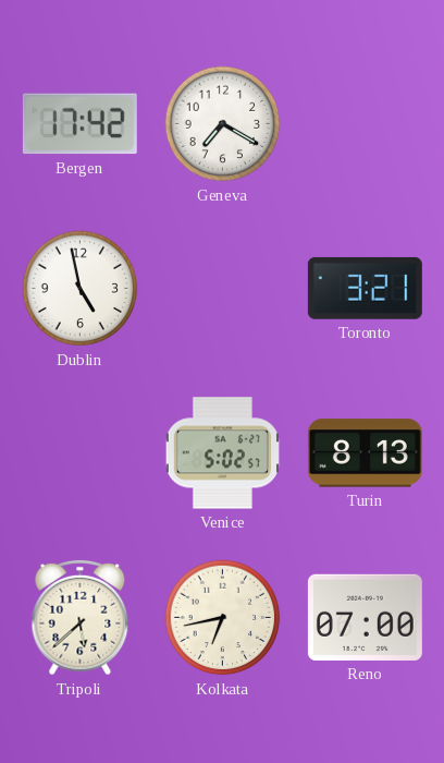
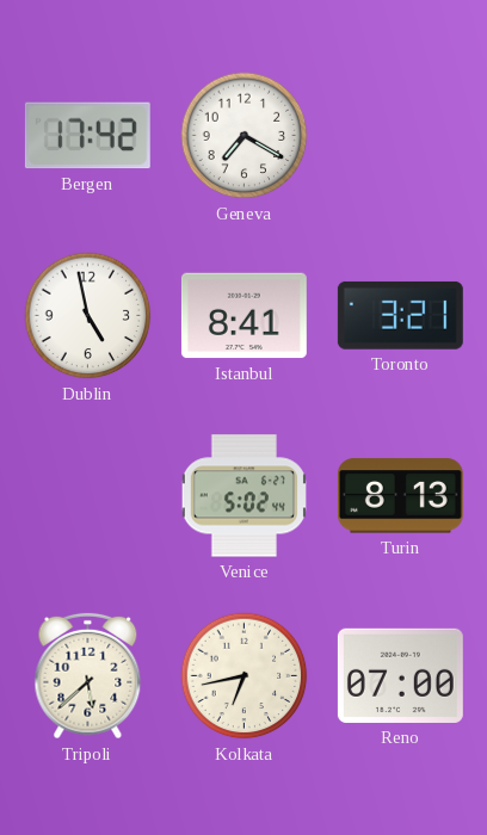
Istanbul: none -> 8:41
Venice: 5:02:57 -> 5:02:44
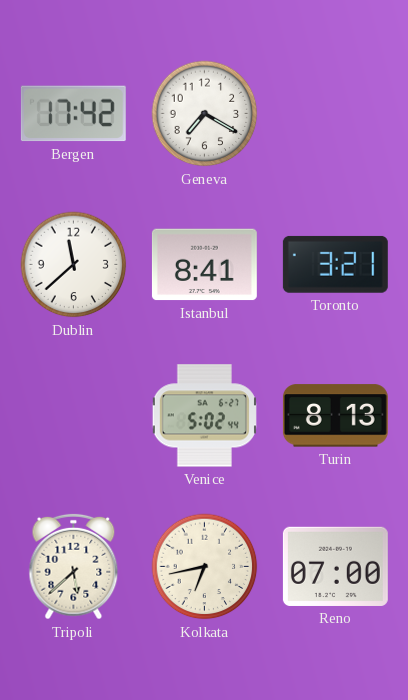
Dublin: 4:58 -> 11:38
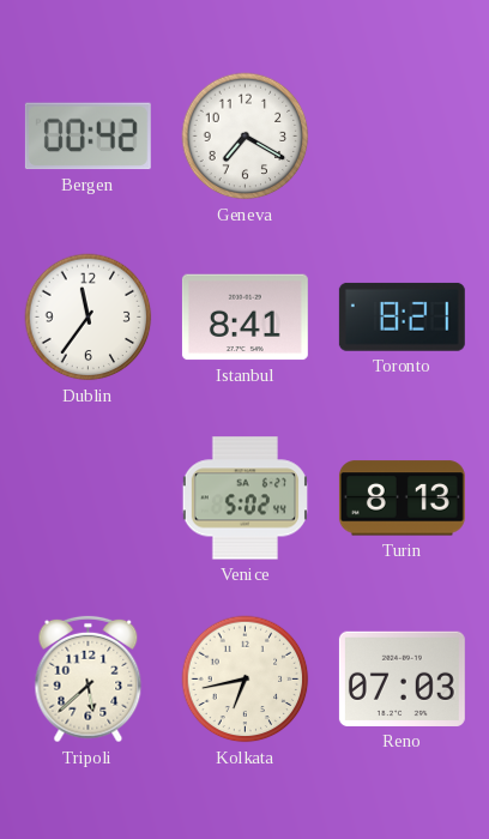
Bergen: 17:42 -> 00:42
Dublin: 11:38 -> 11:36
Toronto: 3:21 -> 8:21
Reno: 07:00 -> 07:03
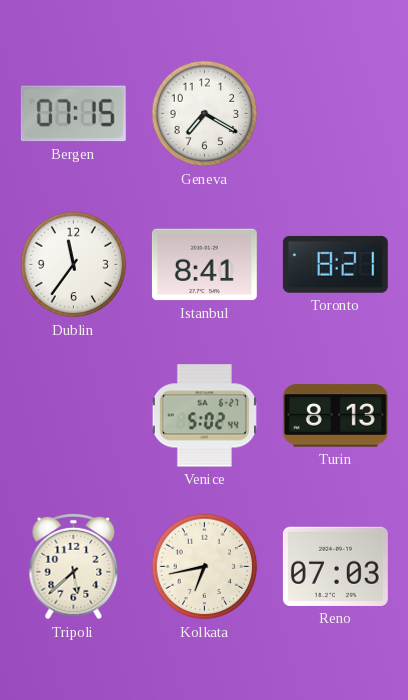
Bergen: 00:42 -> 07:15
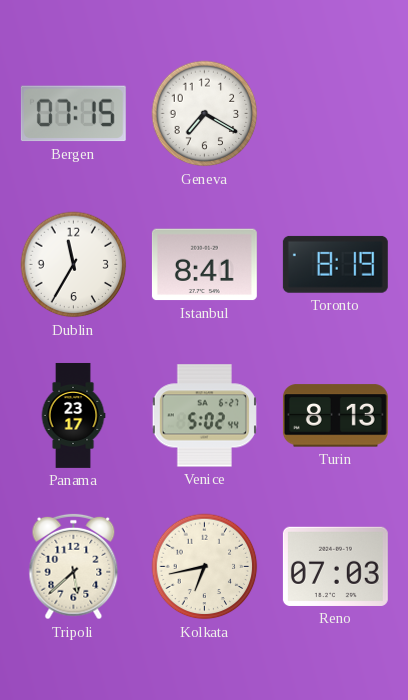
Dublin: 11:36 -> 11:35
Toronto: 8:21 -> 8:19
Panama: none -> 23:17
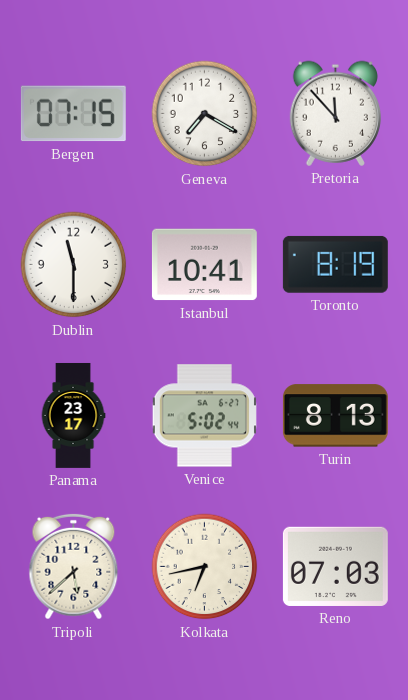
Pretoria: none -> 11:53
Dublin: 11:35 -> 11:30
Istanbul: 8:41 -> 10:41
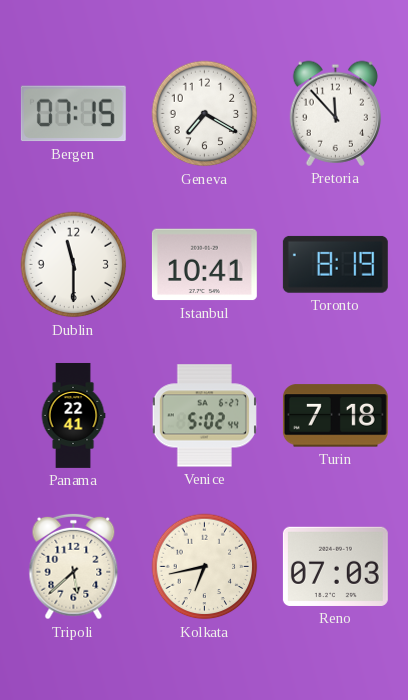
Panama: 23:17 -> 22:41
Turin: 8:13 -> 7:18
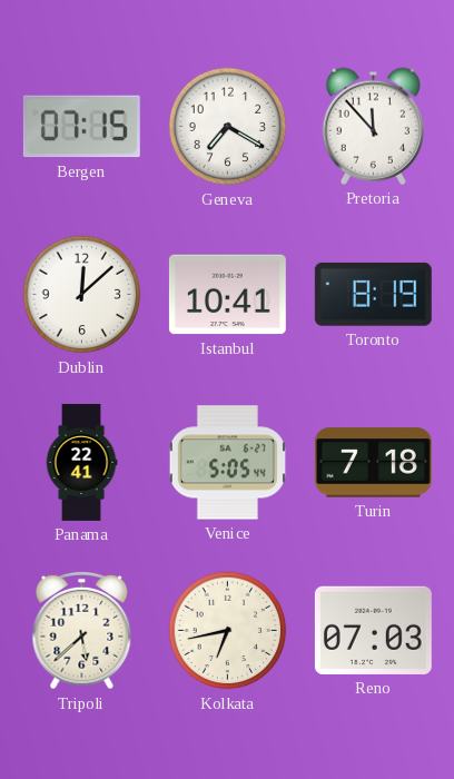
Dublin: 11:30 -> 12:08
Venice: 5:02 -> 5:05
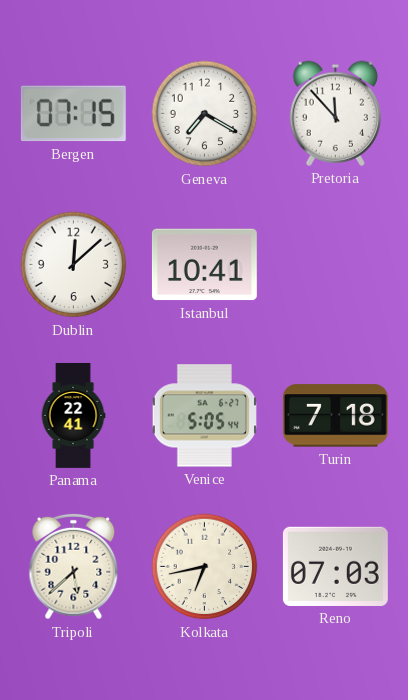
Toronto: 8:19 -> none
